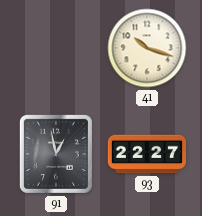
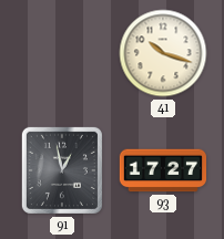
93: 22:27 -> 17:27
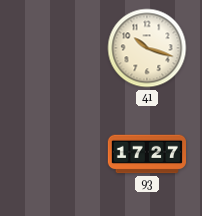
91: 12:58 -> none
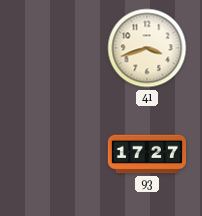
41: 10:18 -> 3:42
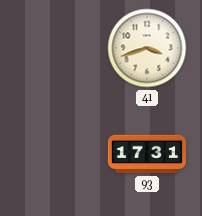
93: 17:27 -> 17:31
